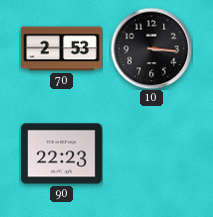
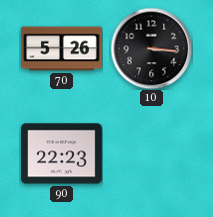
70: 2:53 -> 5:26
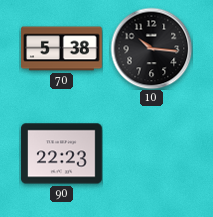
70: 5:26 -> 5:38
10: 3:16 -> 10:16
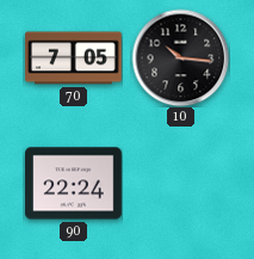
70: 5:38 -> 7:05
90: 22:23 -> 22:24
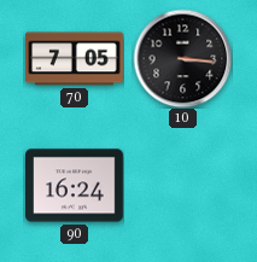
10: 10:16 -> 3:16
90: 22:24 -> 16:24
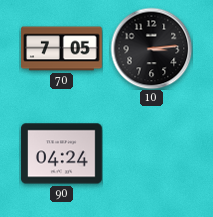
10: 3:16 -> 3:14
90: 16:24 -> 04:24
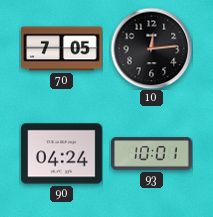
10: 3:14 -> 12:14
93: none -> 10:01
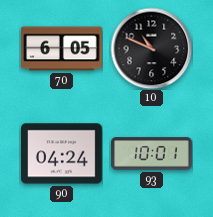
70: 7:05 -> 6:05
10: 12:14 -> 10:49
